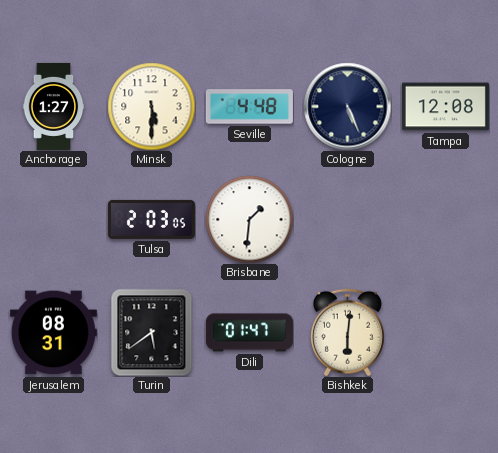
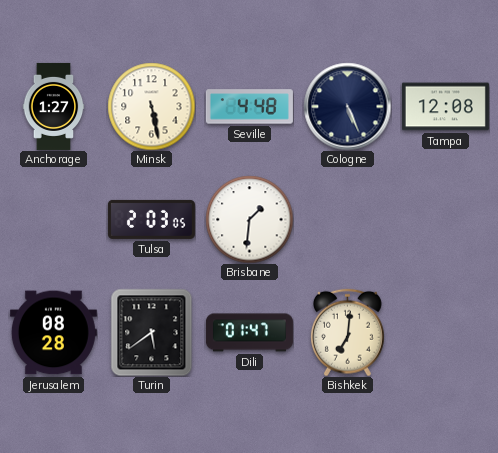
Minsk: 5:30 -> 5:28
Jerusalem: 08:31 -> 08:28
Bishkek: 6:01 -> 7:01
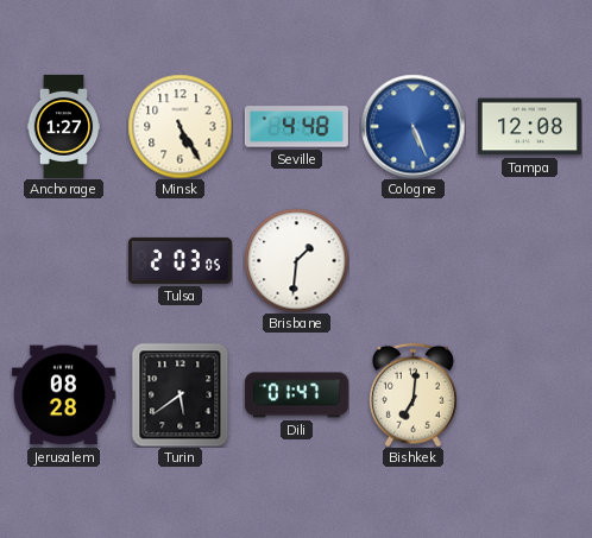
Minsk: 5:28 -> 5:25
Cologne dial: navy -> blue
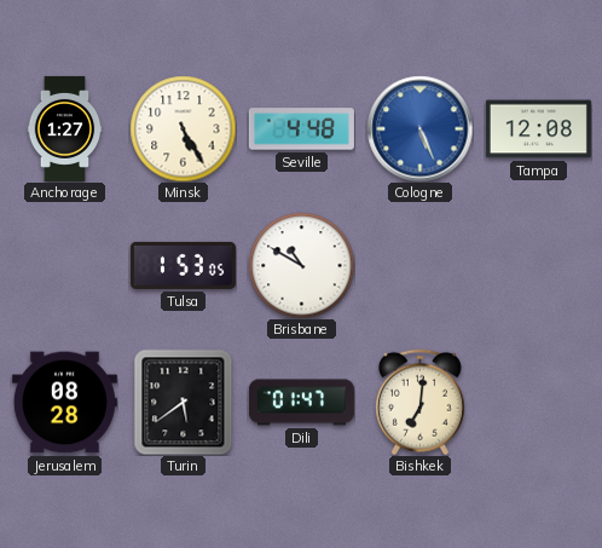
Tulsa: 2:03 -> 1:53
Brisbane: 1:31 -> 10:50
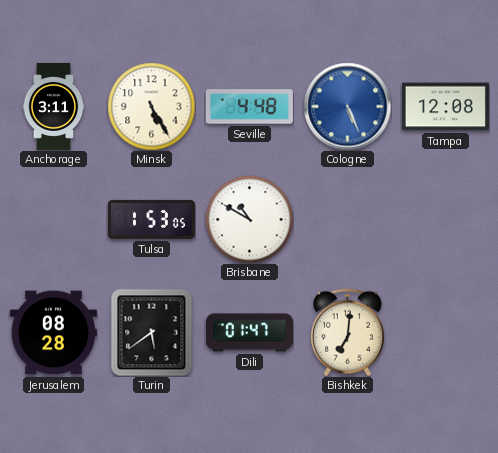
Anchorage: 1:27 -> 3:11
